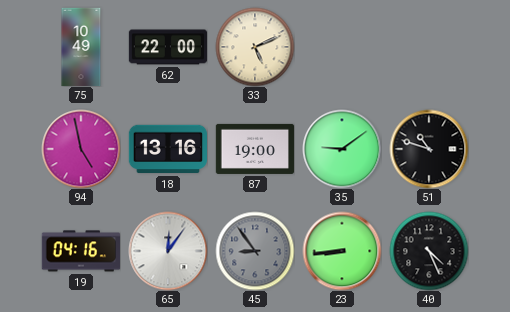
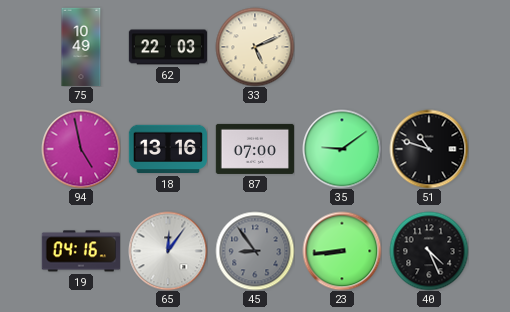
62: 22:00 -> 22:03
87: 19:00 -> 07:00
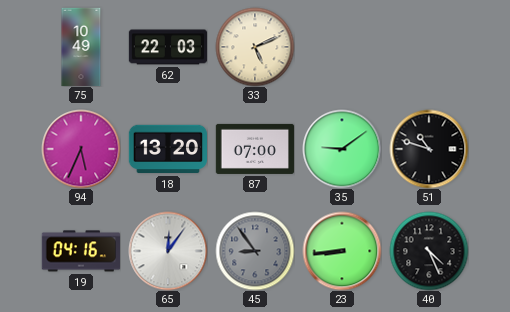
94: 4:58 -> 5:34
18: 13:16 -> 13:20
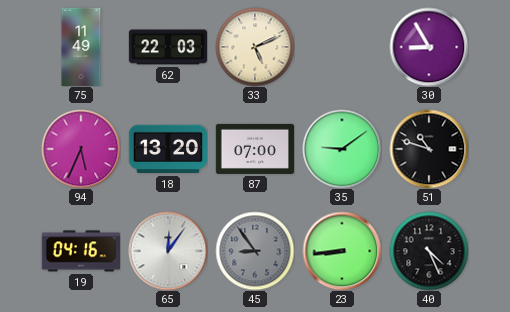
75: 10:49 -> 11:49
30: none -> 8:55
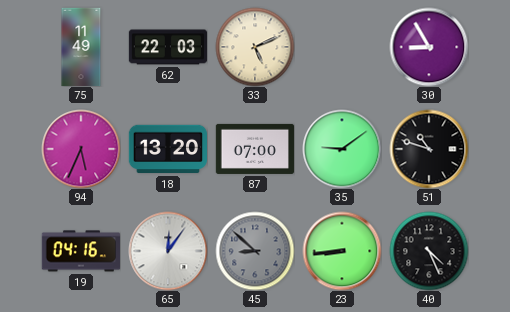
45: 8:54 -> 8:52
